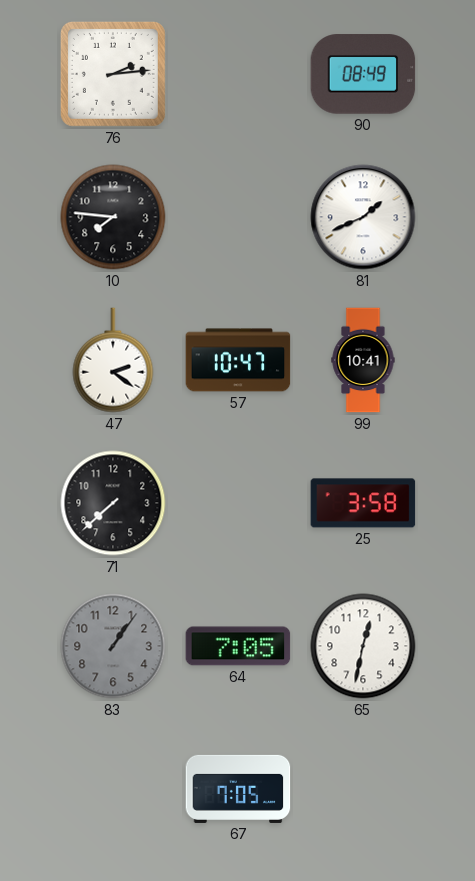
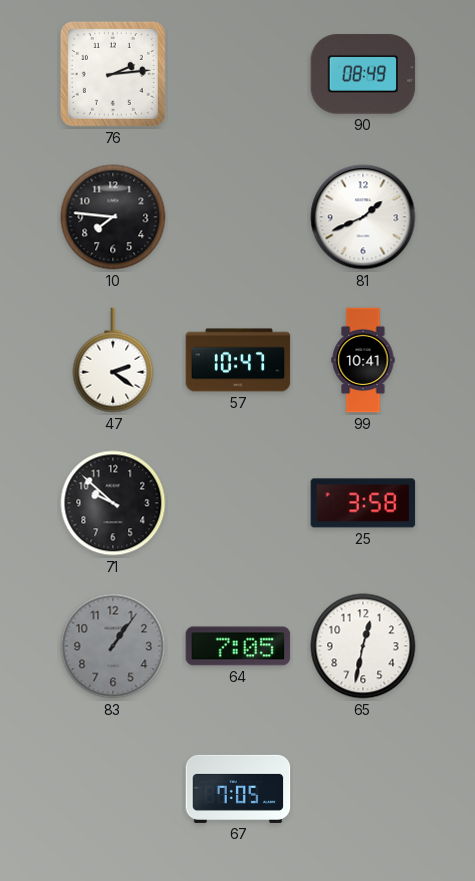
71: 7:38 -> 9:52
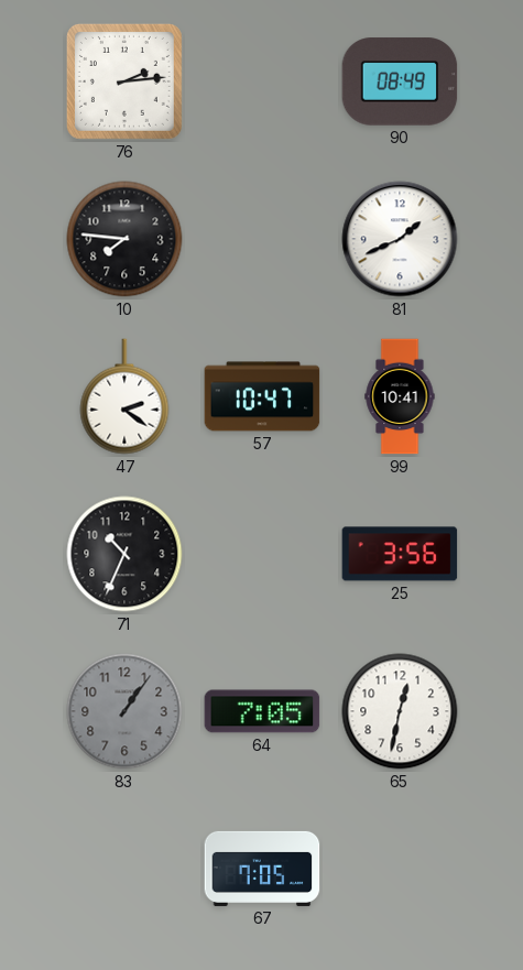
71: 9:52 -> 10:34
25: 3:58 -> 3:56
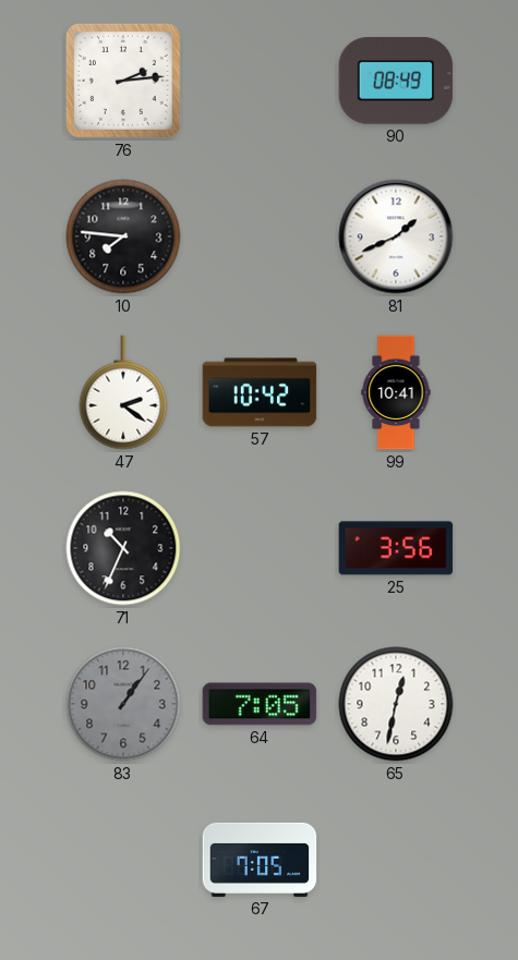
57: 10:47 -> 10:42
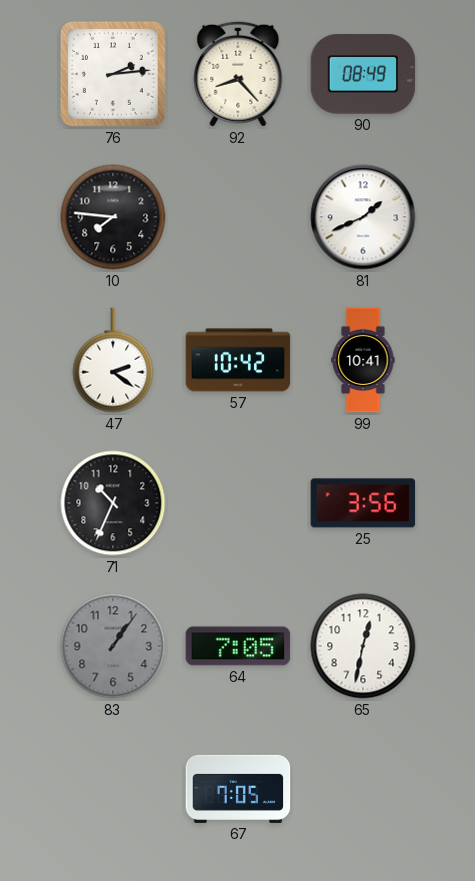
92: none -> 8:23
